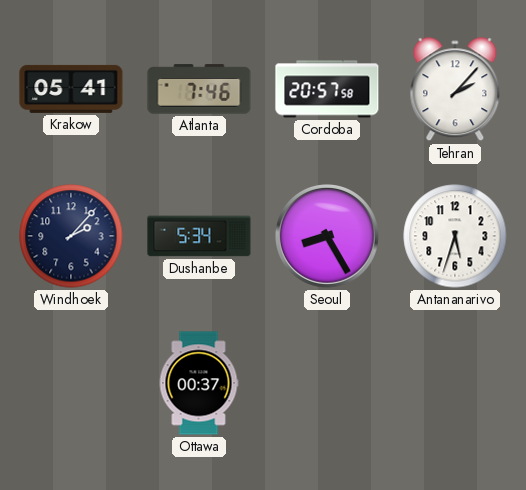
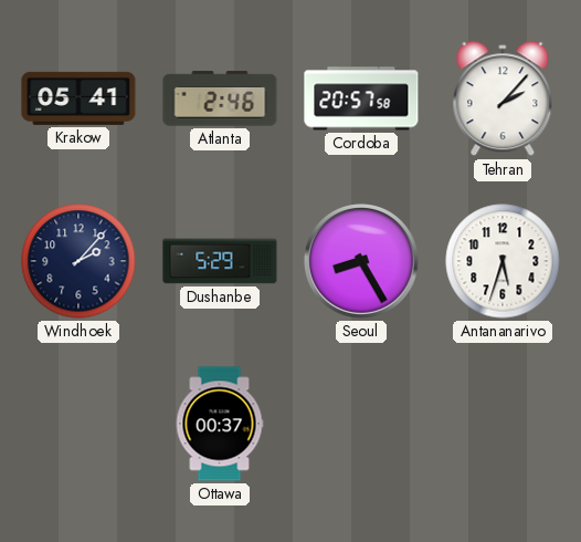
Atlanta: 7:46 -> 2:46
Dushanbe: 5:34 -> 5:29
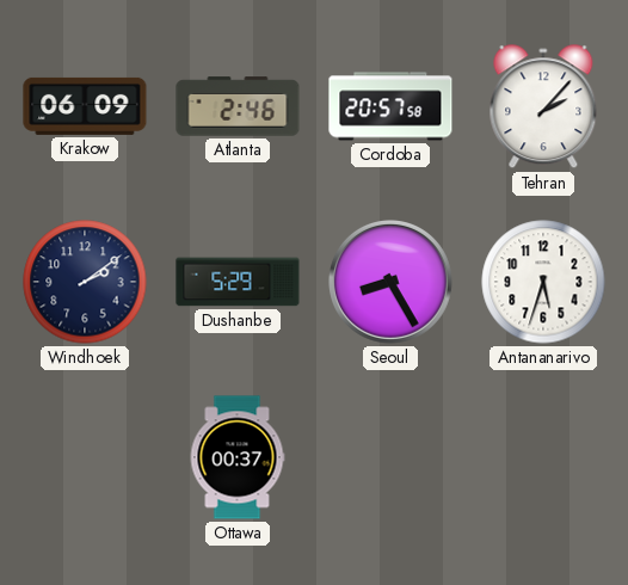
Krakow: 05:41 -> 06:09
Windhoek: 2:07 -> 2:09
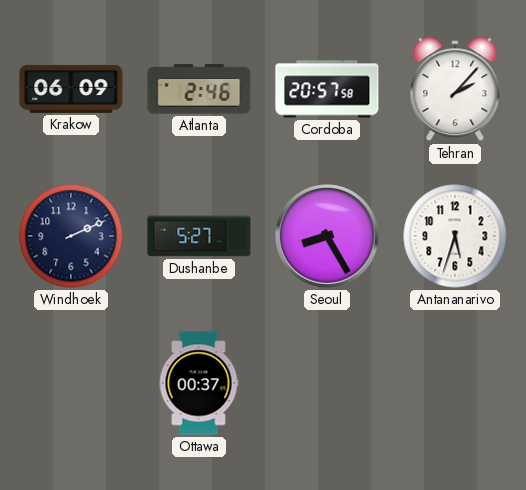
Windhoek: 2:09 -> 2:11
Dushanbe: 5:29 -> 5:27
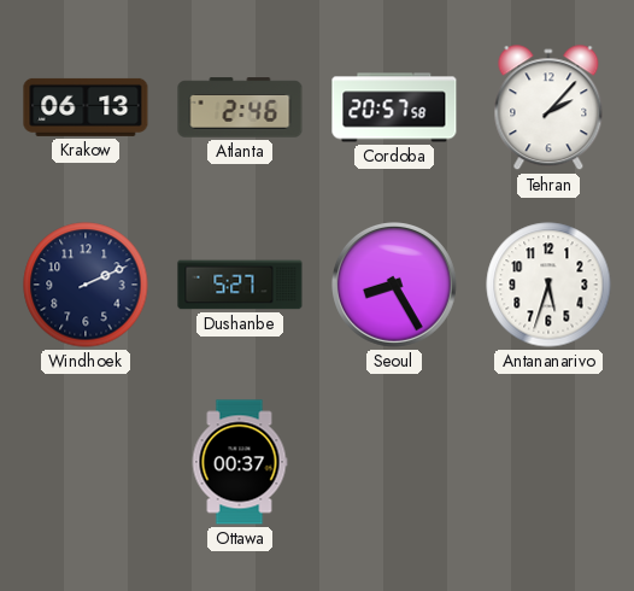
Krakow: 06:09 -> 06:13
